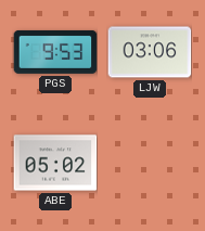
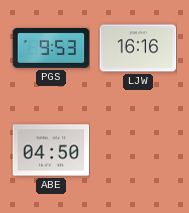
LJW: 03:06 -> 16:16
ABE: 05:02 -> 04:50
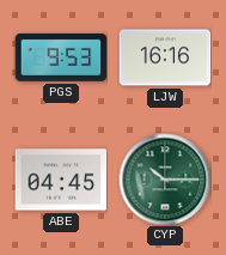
ABE: 04:50 -> 04:45
CYP: none -> 10:15
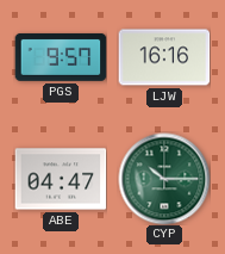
PGS: 9:53 -> 9:57
ABE: 04:45 -> 04:47
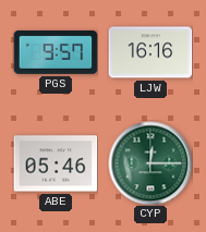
ABE: 04:47 -> 05:46
CYP: 10:15 -> 12:15
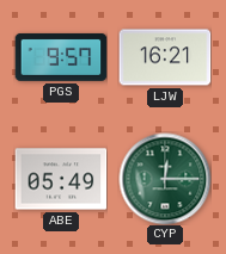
LJW: 16:16 -> 16:21
ABE: 05:46 -> 05:49
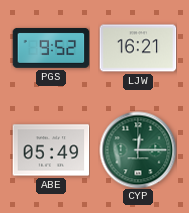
PGS: 9:57 -> 9:52
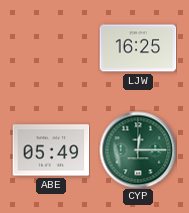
PGS: 9:52 -> none
LJW: 16:21 -> 16:25
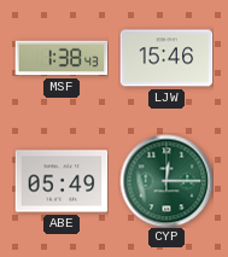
MSF: none -> 1:38
LJW: 16:25 -> 15:46
